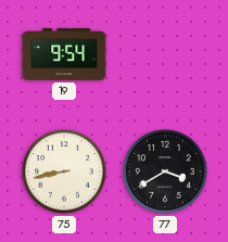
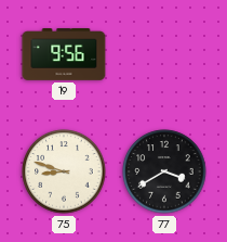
19: 9:54 -> 9:56
75: 8:43 -> 8:48
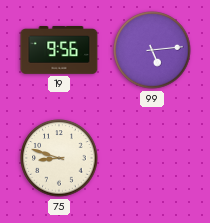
99: none -> 5:14
77: 3:40 -> none
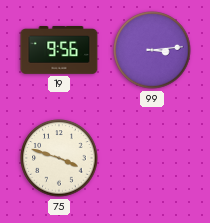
99: 5:14 -> 3:14
75: 8:48 -> 3:48
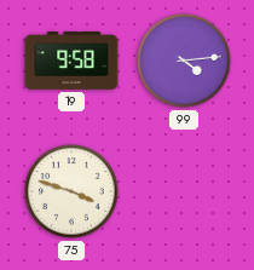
19: 9:56 -> 9:58
99: 3:14 -> 4:14
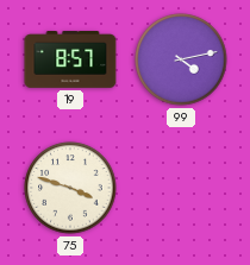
19: 9:58 -> 8:57
99: 4:14 -> 4:13
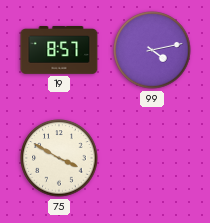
75: 3:48 -> 3:50
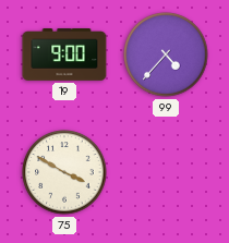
19: 8:57 -> 9:00
99: 4:13 -> 4:37
